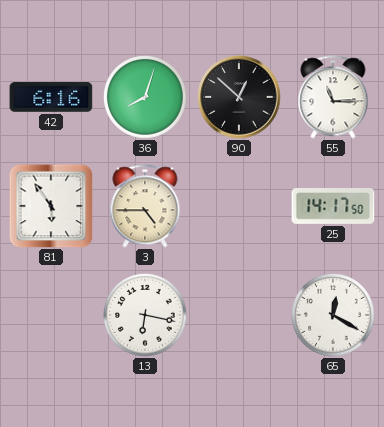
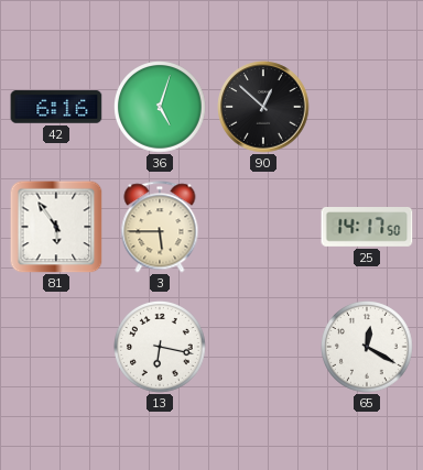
36: 8:03 -> 5:03
55: 11:15 -> none
3: 4:45 -> 5:45
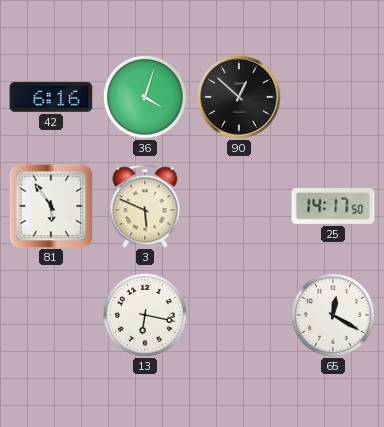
36: 5:03 -> 4:03
3: 5:45 -> 5:49
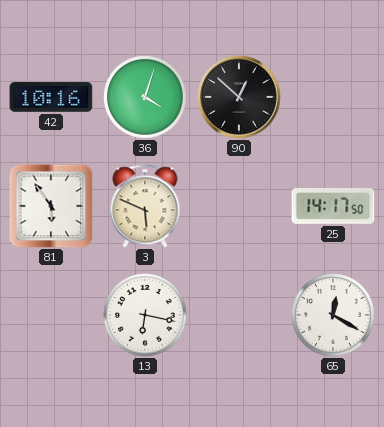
42: 6:16 -> 10:16
